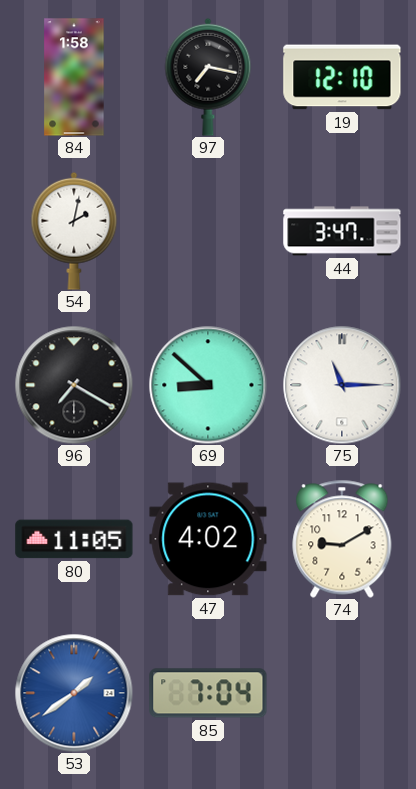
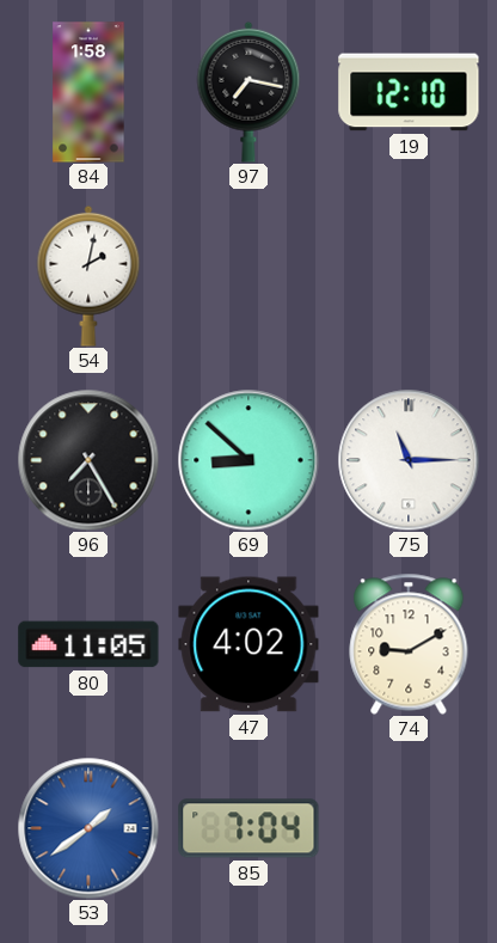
44: 3:47 -> none
96: 7:20 -> 7:25
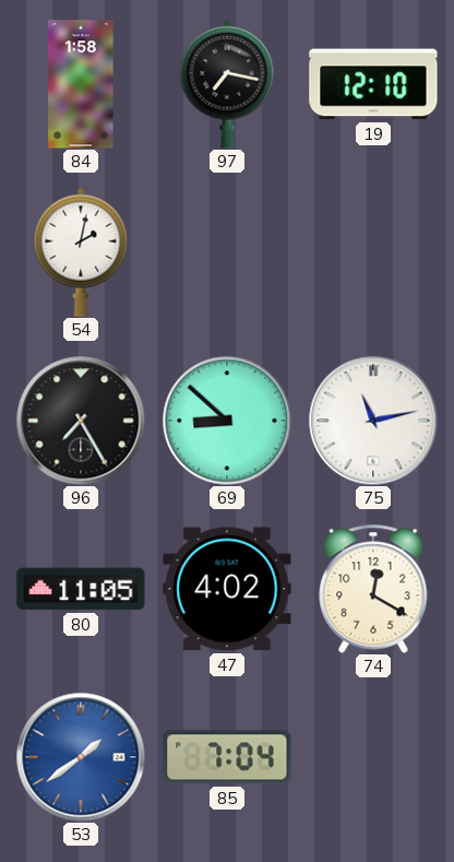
75: 11:15 -> 11:13
74: 9:10 -> 12:20
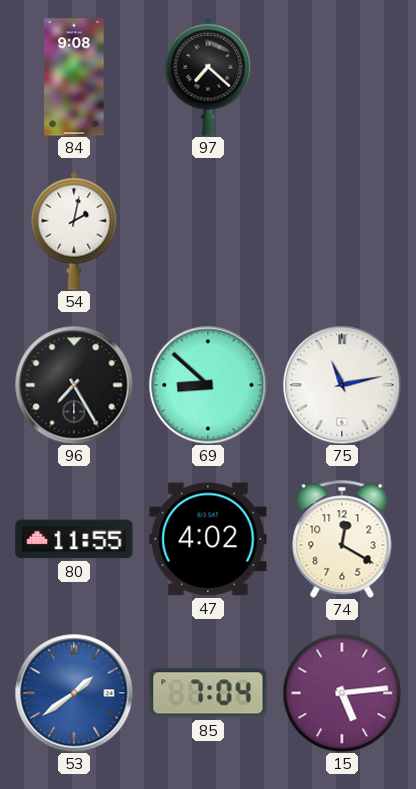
84: 1:58 -> 9:08
97: 7:17 -> 7:22
19: 12:10 -> none
80: 11:05 -> 11:55
15: none -> 5:14
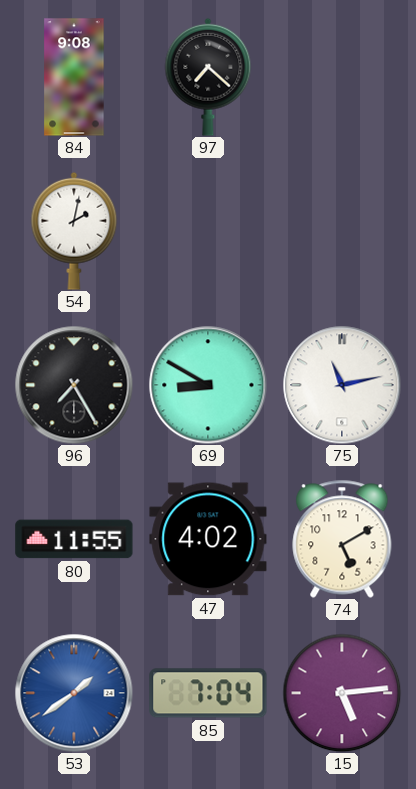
69: 8:52 -> 8:50
74: 12:20 -> 5:10
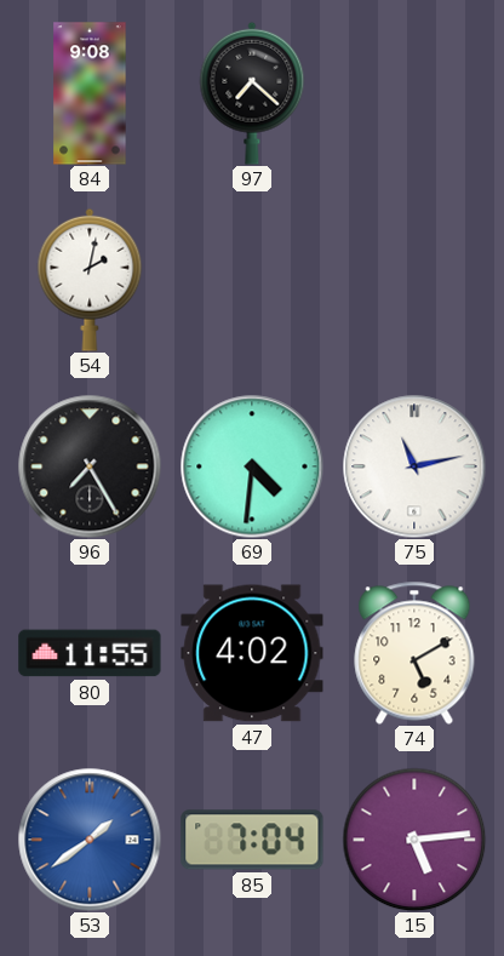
69: 8:50 -> 4:31
